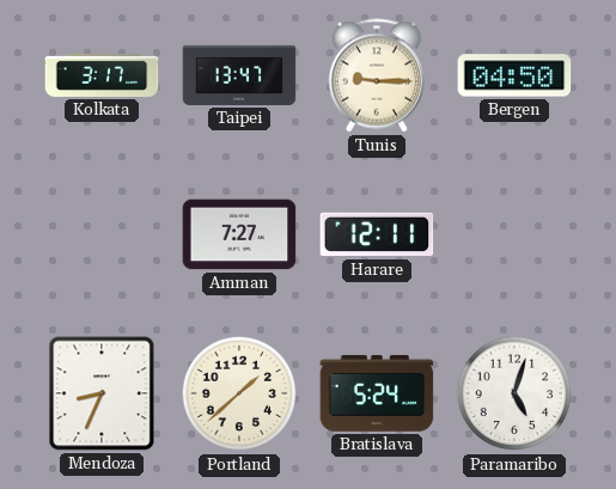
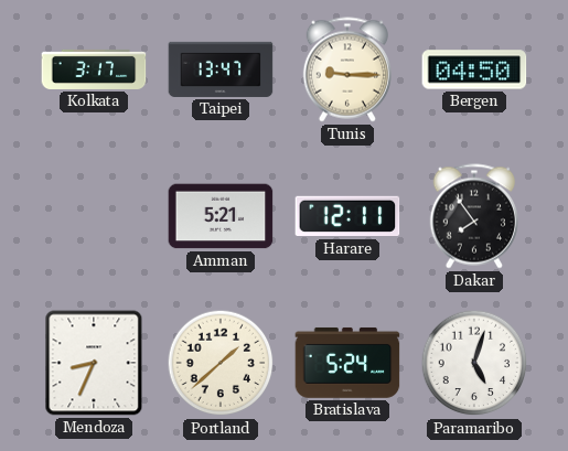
Amman: 7:27 -> 5:21
Dakar: none -> 7:54
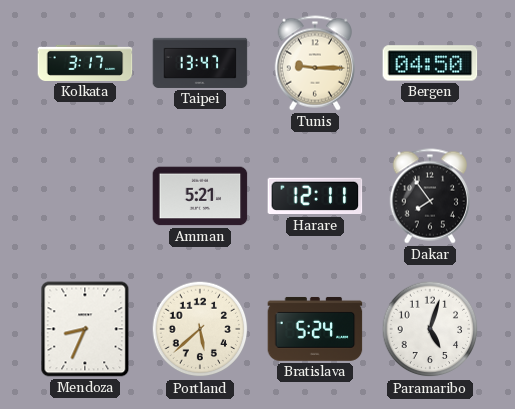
Portland: 1:38 -> 5:38
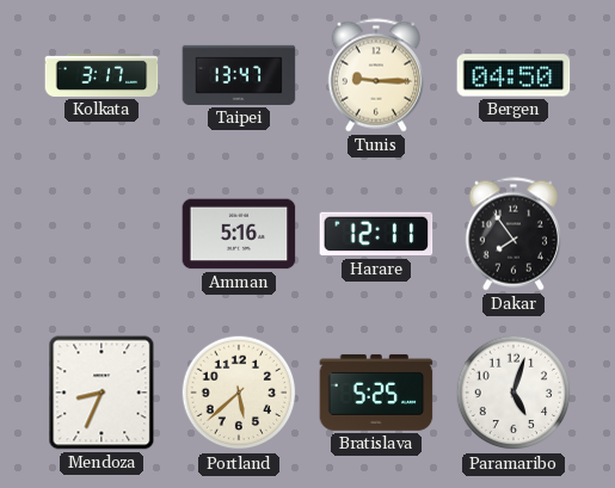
Amman: 5:21 -> 5:16
Bratislava: 5:24 -> 5:25
